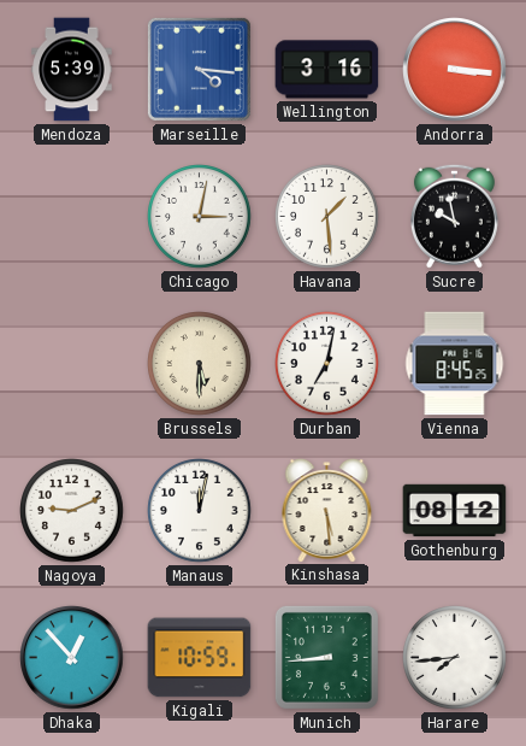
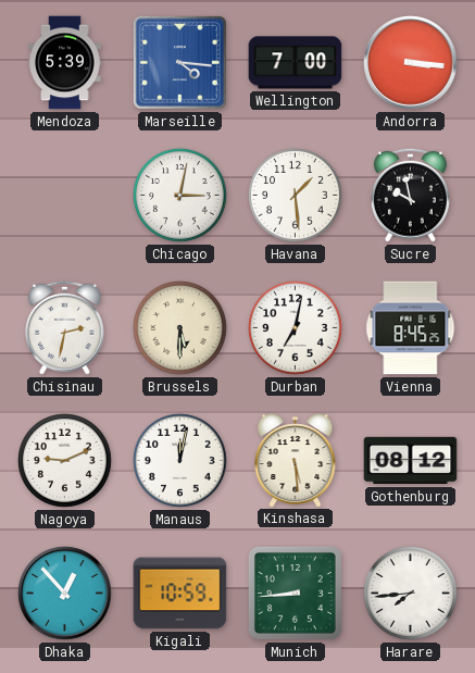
Wellington: 3:16 -> 7:00
Chisinau: none -> 2:32
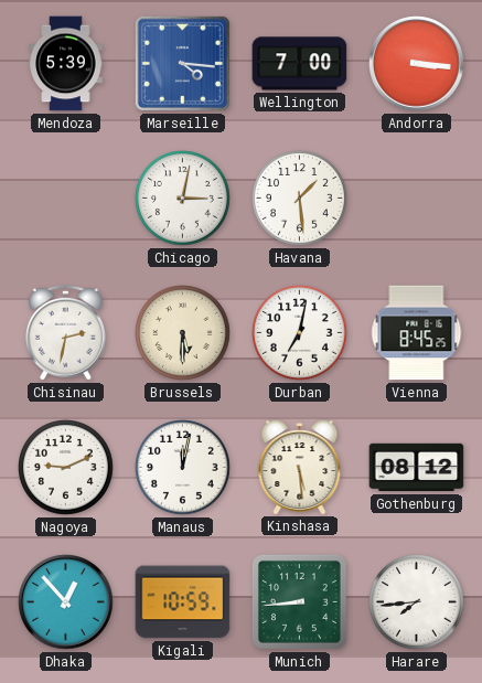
Sucre: 9:58 -> none
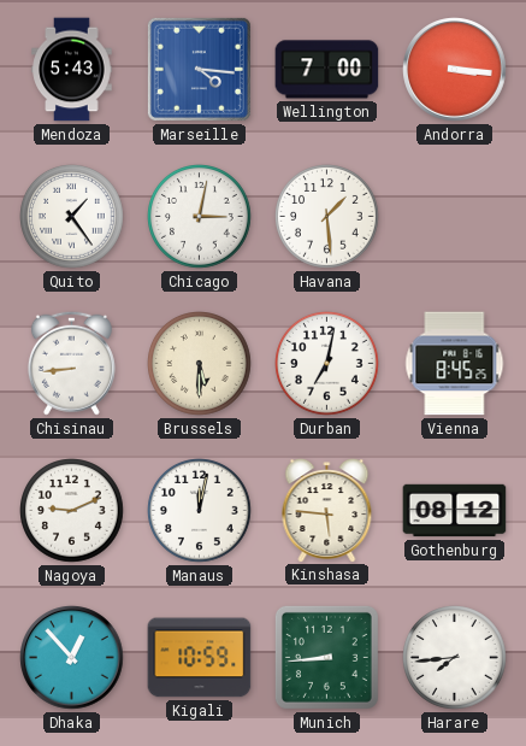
Mendoza: 5:39 -> 5:43
Quito: none -> 1:24
Chisinau: 2:32 -> 8:44
Kinshasa: 5:29 -> 5:46
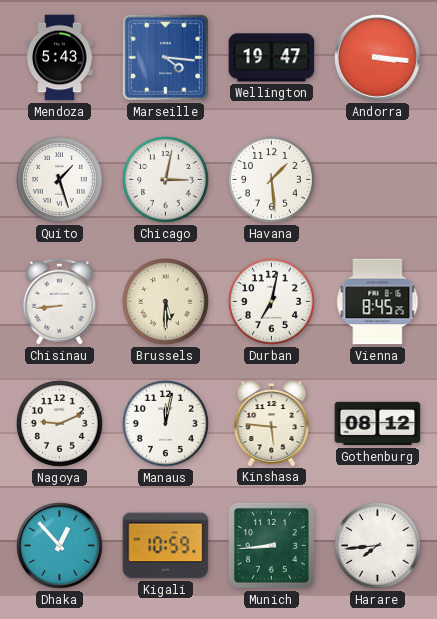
Wellington: 7:00 -> 19:47
Quito: 1:24 -> 1:27
